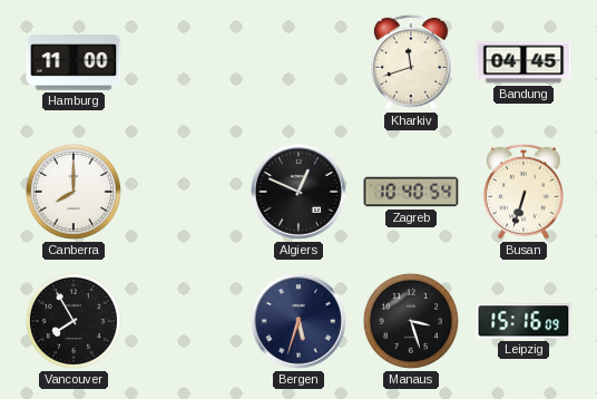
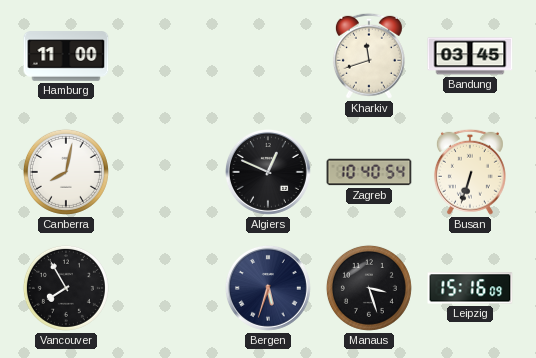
Bandung: 04:45 -> 03:45
Canberra: 8:00 -> 8:02
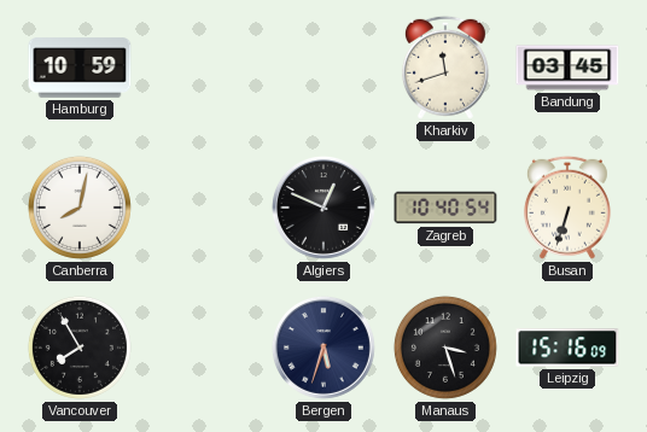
Hamburg: 11:00 -> 10:59
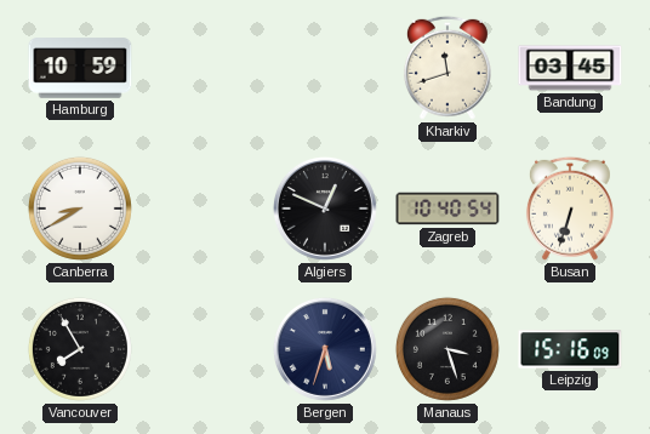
Canberra: 8:02 -> 8:40
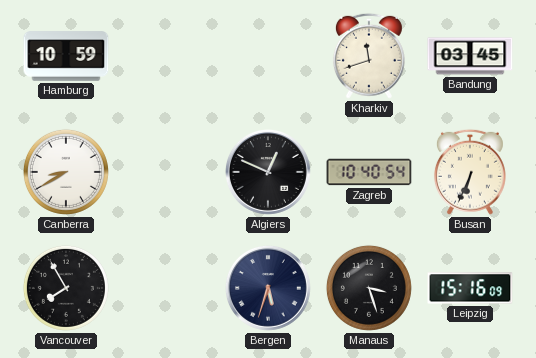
Busan: 6:33 -> 6:34
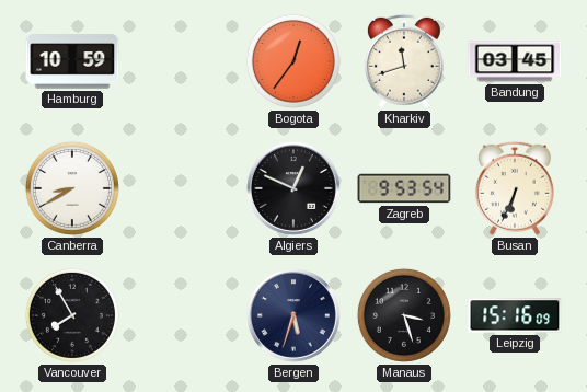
Bogota: none -> 12:36
Zagreb: 10:40 -> 9:53
